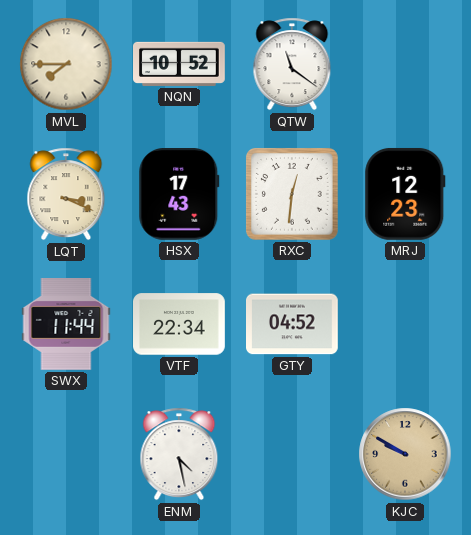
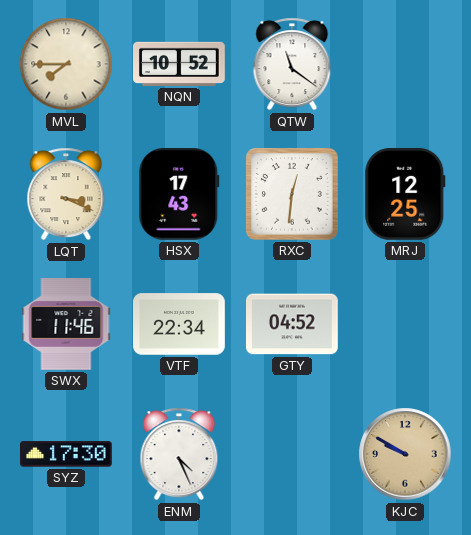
MRJ: 12:23 -> 12:25
SWX: 11:44 -> 11:46
SYZ: none -> 17:30
ENM: 4:28 -> 4:26
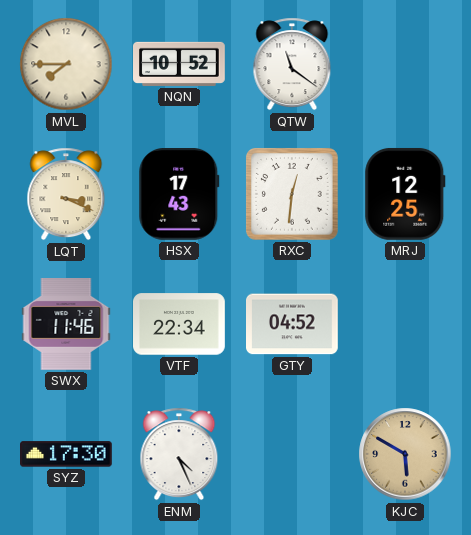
KJC: 9:50 -> 5:50
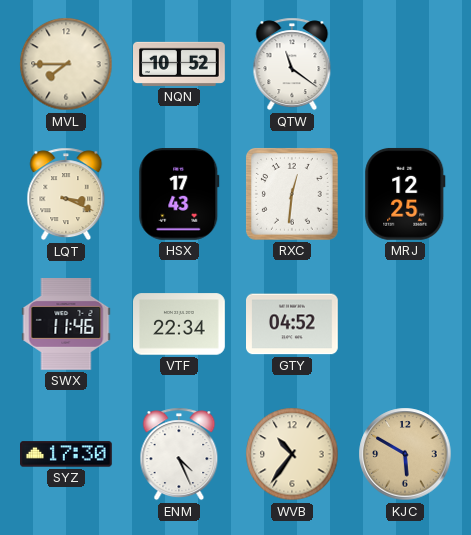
WVB: none -> 10:36
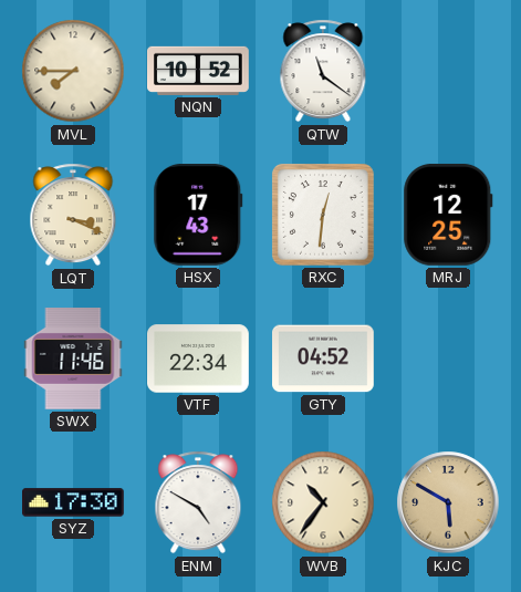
ENM: 4:26 -> 4:50
